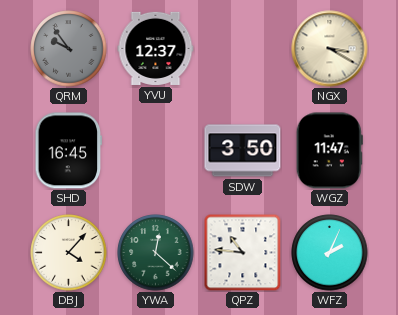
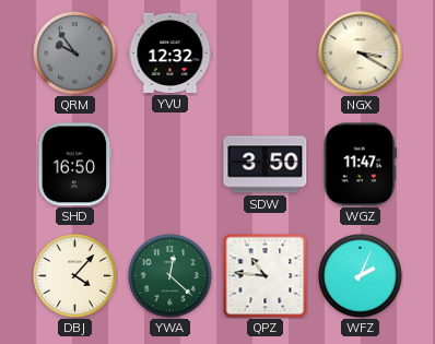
YVU: 12:37 -> 12:32
SHD: 16:45 -> 16:50
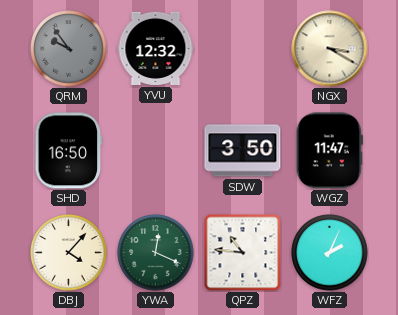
YWA: 12:22 -> 12:19
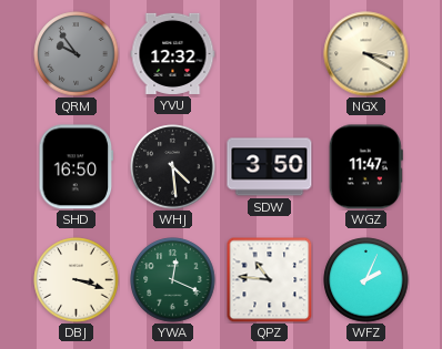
WHJ: none -> 4:29
DBJ: 4:07 -> 3:18
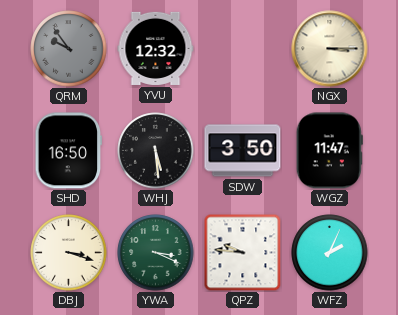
NGX: 3:20 -> 3:15
WHJ: 4:29 -> 5:29
YWA: 12:19 -> 3:19
QPZ: 10:46 -> 9:46
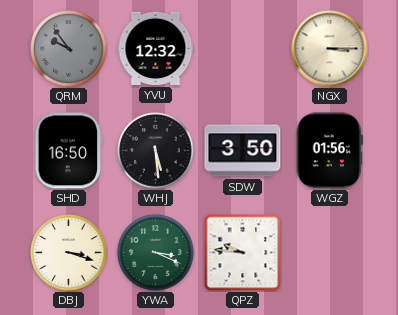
WGZ: 11:47 -> 01:56
WFZ: 2:04 -> none
